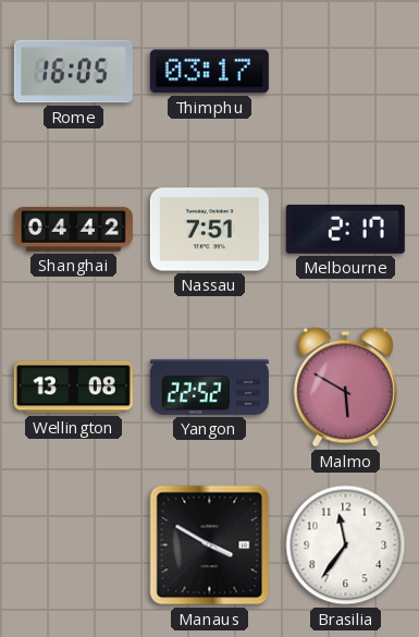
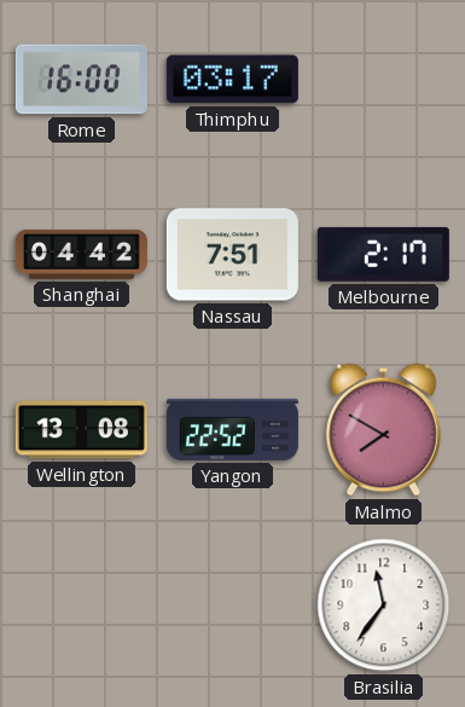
Rome: 16:05 -> 16:00
Malmo: 5:50 -> 7:50
Manaus: 3:50 -> none
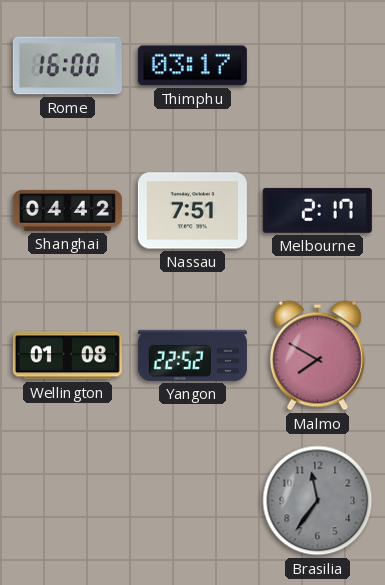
Wellington: 13:08 -> 01:08
Brasilia dial: white -> grey
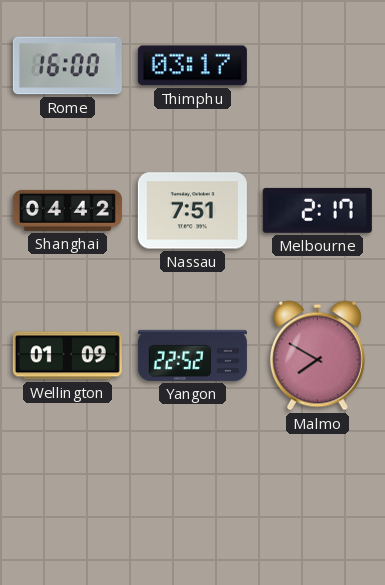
Wellington: 01:08 -> 01:09
Brasilia: 11:36 -> none
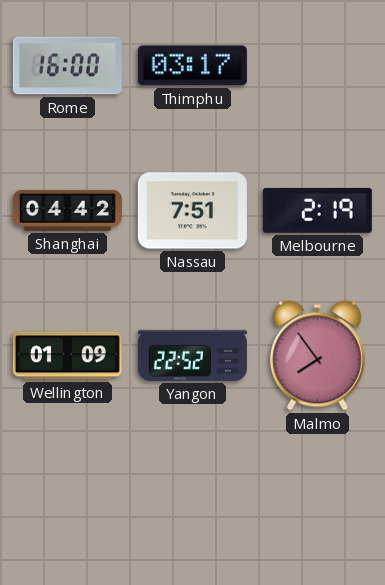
Melbourne: 2:17 -> 2:19
Malmo: 7:50 -> 7:54
